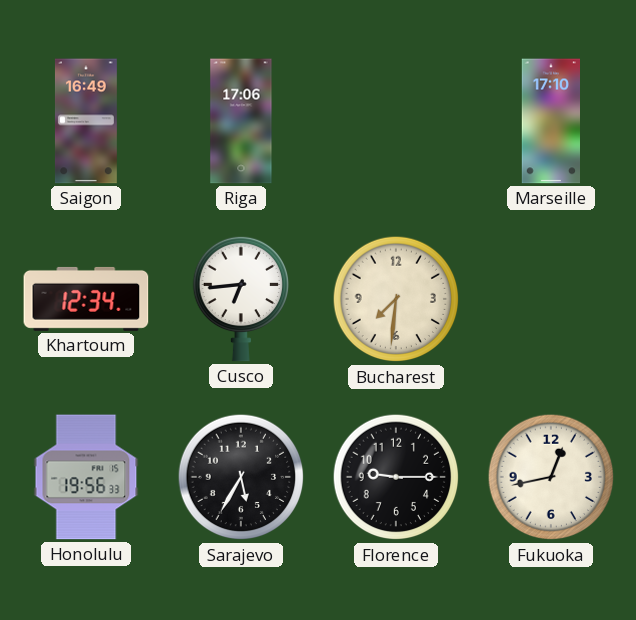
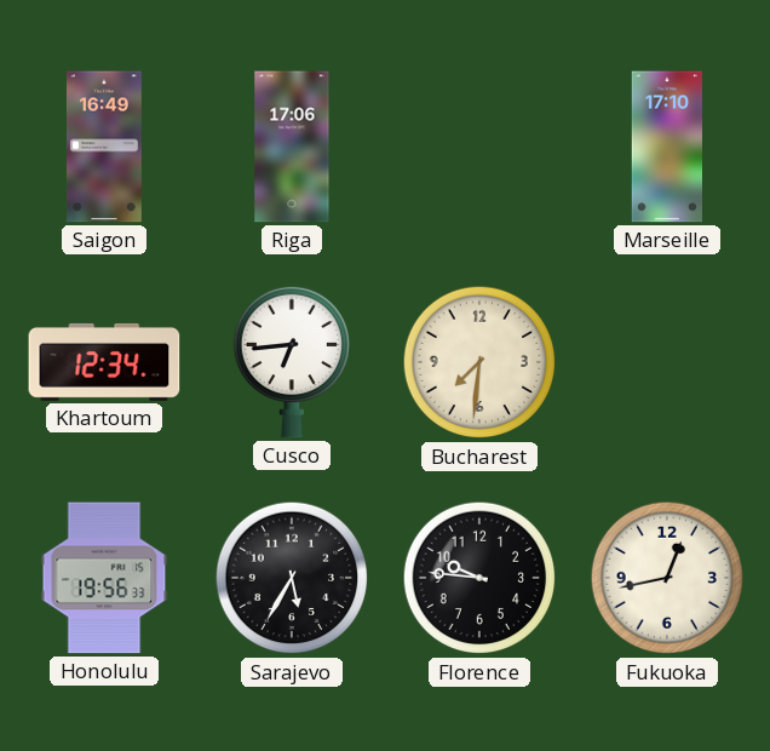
Florence: 9:15 -> 9:46
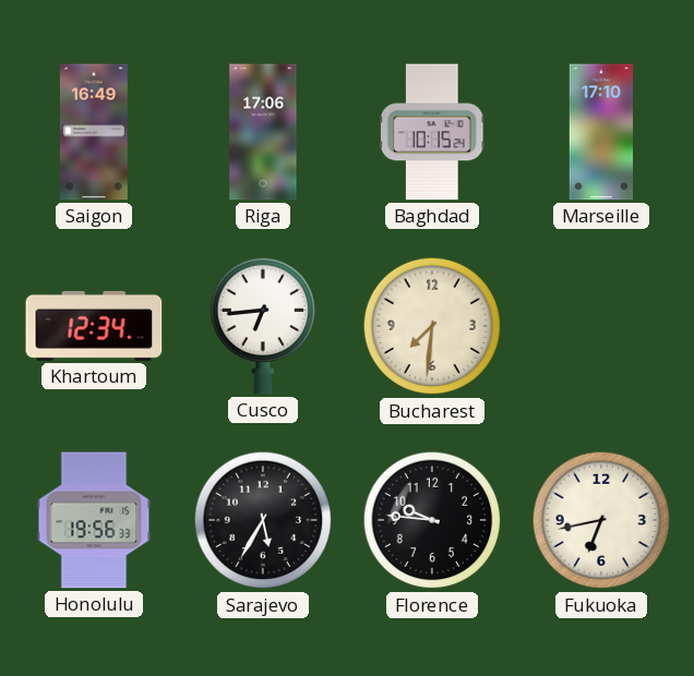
Baghdad: none -> 10:15
Fukuoka: 12:43 -> 6:43
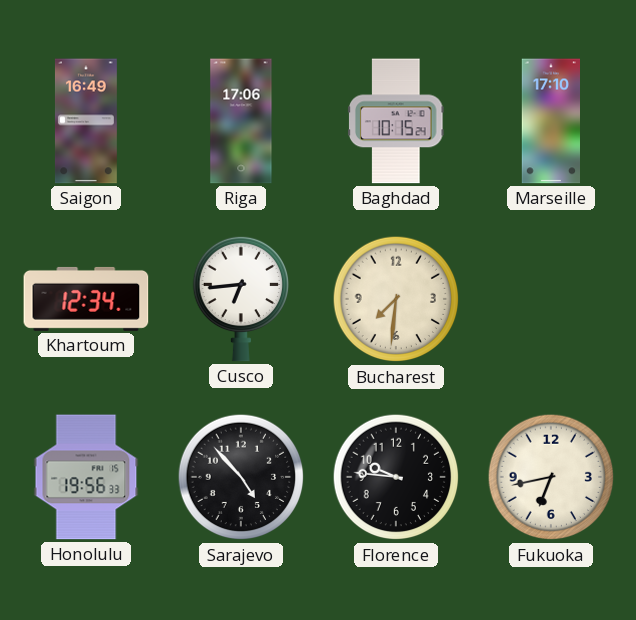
Sarajevo: 5:35 -> 4:53
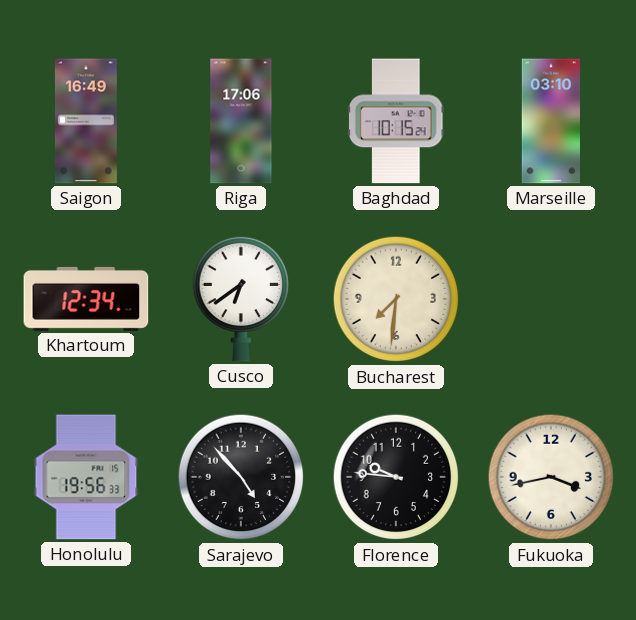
Marseille: 17:10 -> 03:10
Cusco: 6:44 -> 6:39
Fukuoka: 6:43 -> 3:43
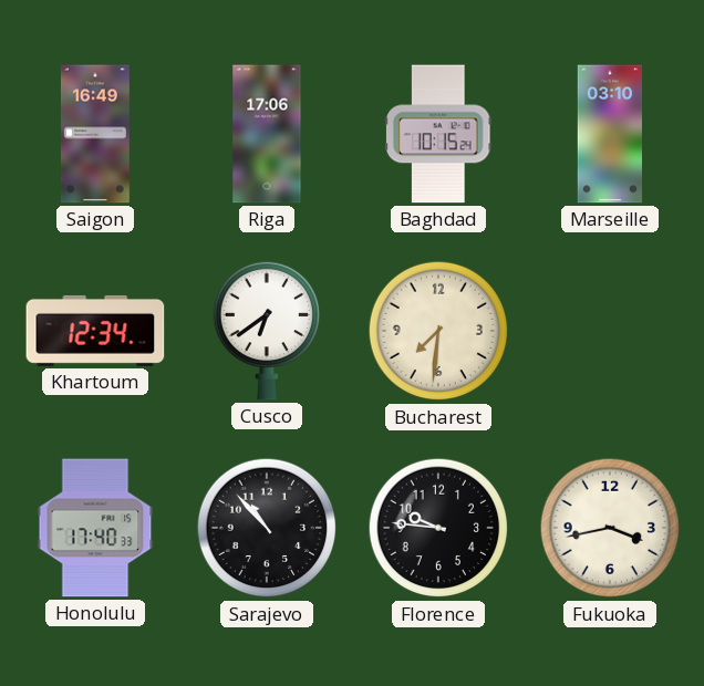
Honolulu: 19:56 -> 17:40
Sarajevo: 4:53 -> 10:53
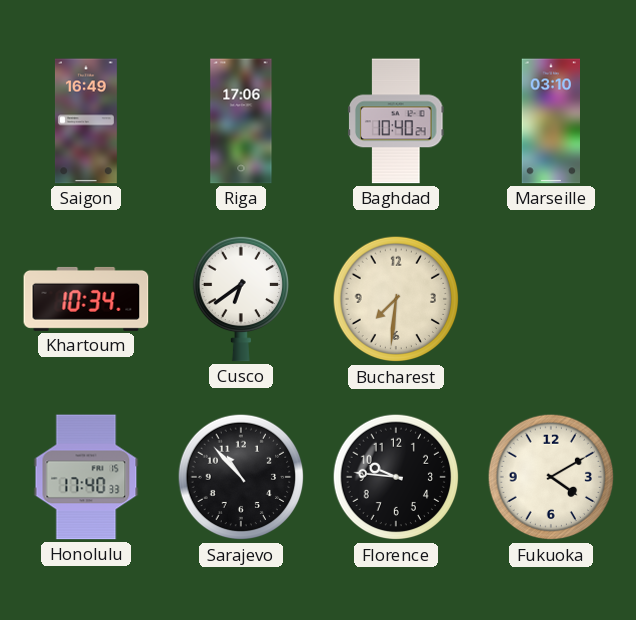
Baghdad: 10:15 -> 10:40
Khartoum: 12:34 -> 10:34
Fukuoka: 3:43 -> 4:10
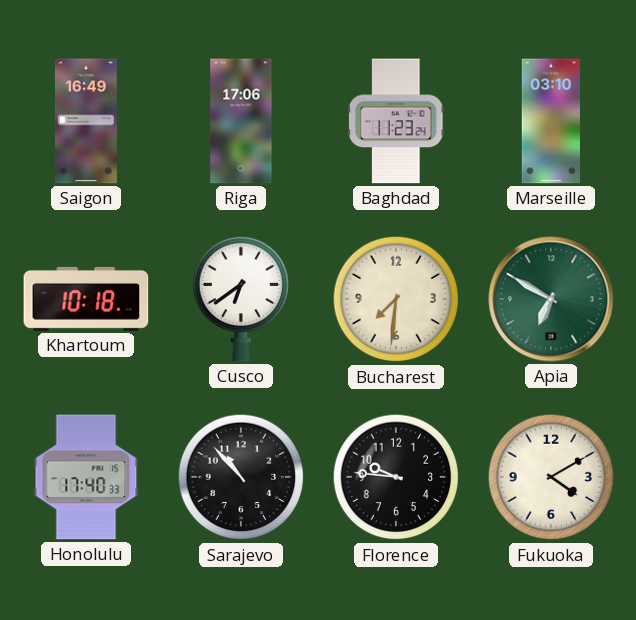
Baghdad: 10:40 -> 11:23
Khartoum: 10:34 -> 10:18
Apia: none -> 6:50
